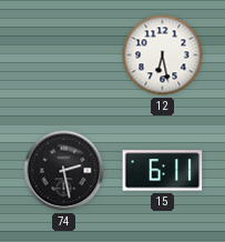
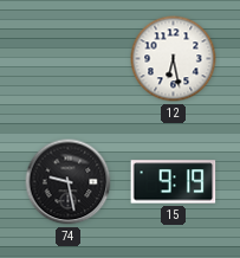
74: 2:28 -> 9:28
15: 6:11 -> 9:19
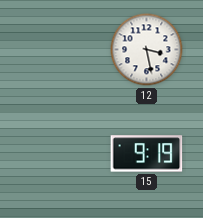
12: 6:28 -> 3:28
74: 9:28 -> none
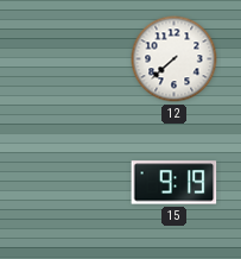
12: 3:28 -> 7:38
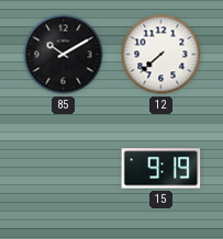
85: none -> 10:10
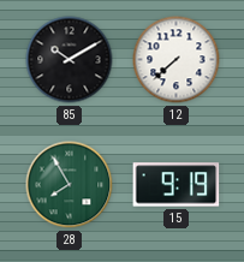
28: none -> 7:55
